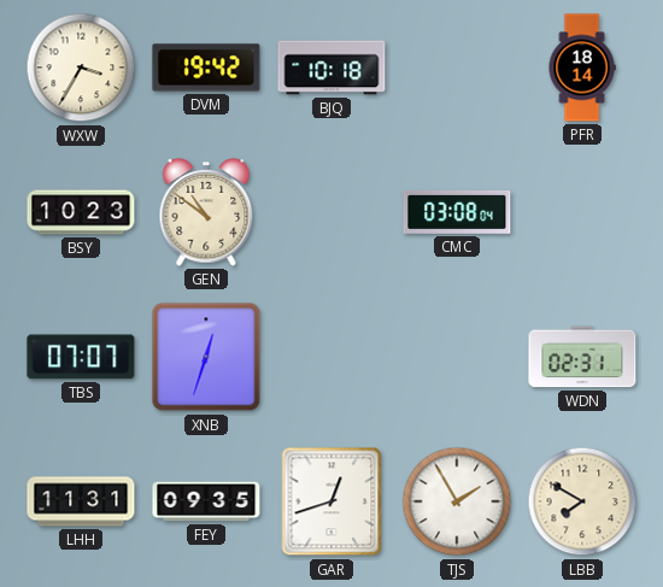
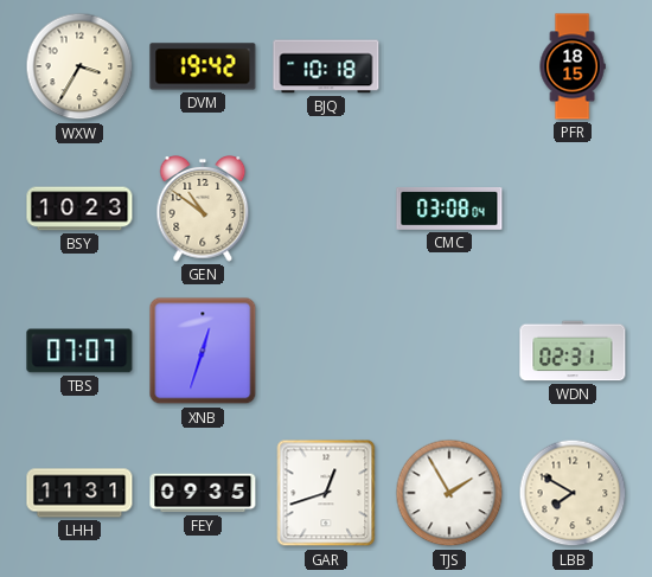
PFR: 18:14 -> 18:15
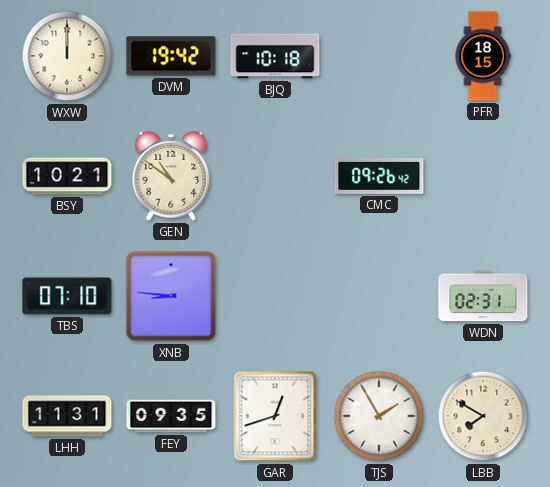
WXW: 3:35 -> 12:00
BSY: 10:23 -> 10:21
CMC: 03:08 -> 09:26
TBS: 07:07 -> 07:10
XNB: 12:33 -> 8:46
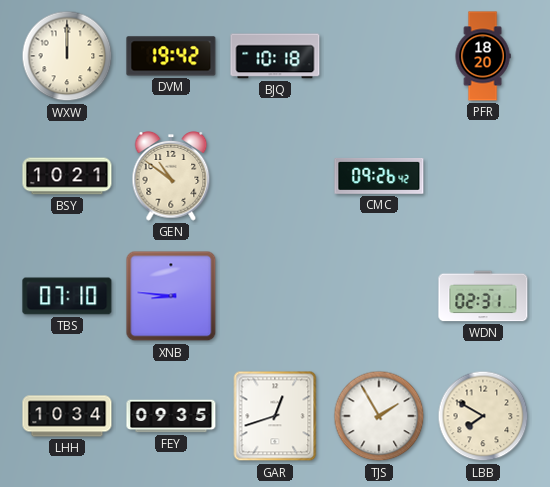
PFR: 18:15 -> 18:20
LHH: 11:31 -> 10:34
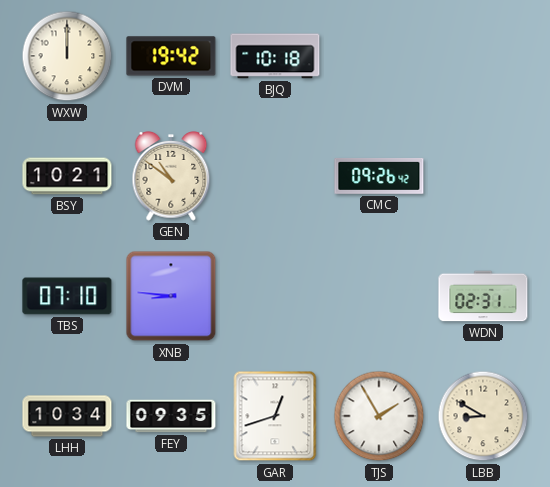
PFR: 18:20 -> none
LBB: 7:50 -> 8:50
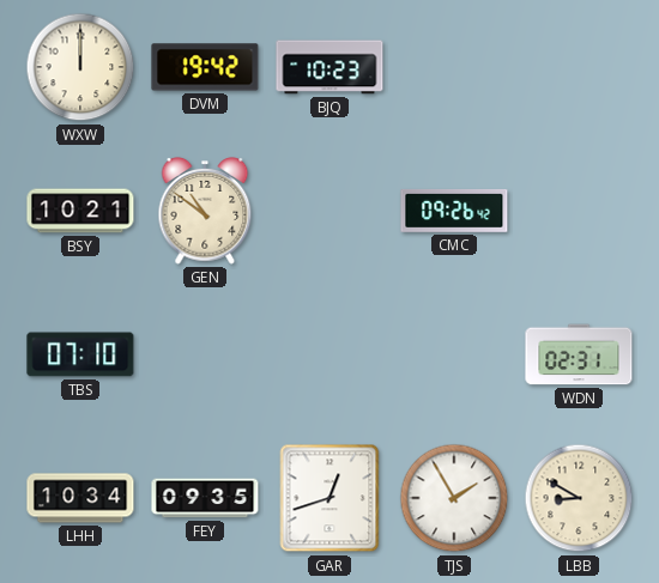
BJQ: 10:18 -> 10:23
XNB: 8:46 -> none
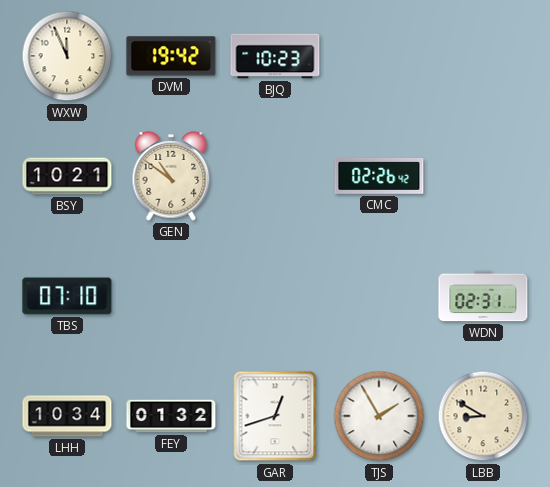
WXW: 12:00 -> 11:56
CMC: 09:26 -> 02:26
FEY: 09:35 -> 01:32
